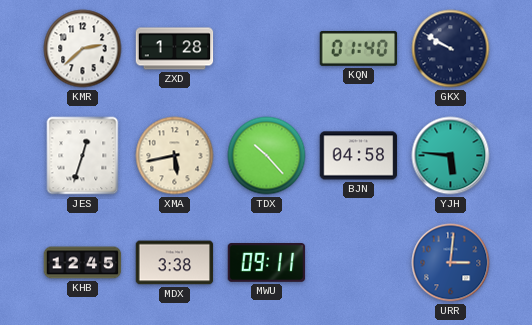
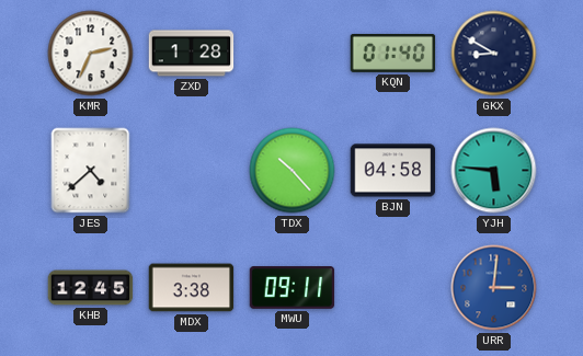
KMR: 2:38 -> 2:34
GKX: 9:50 -> 8:50
JES: 12:33 -> 4:38
XMA: 5:43 -> none
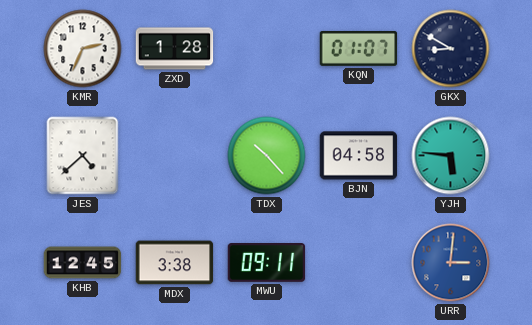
KQN: 01:40 -> 01:07
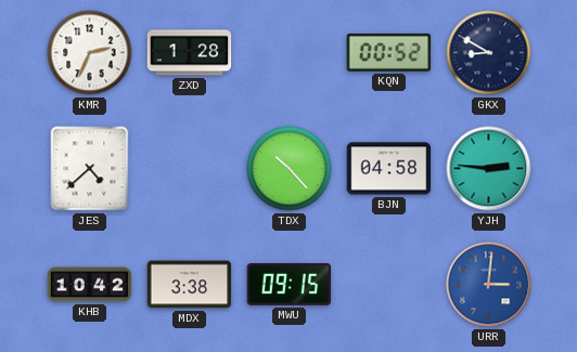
KQN: 01:07 -> 00:52
YJH: 5:46 -> 2:46
KHB: 12:45 -> 10:42
MWU: 09:11 -> 09:15
